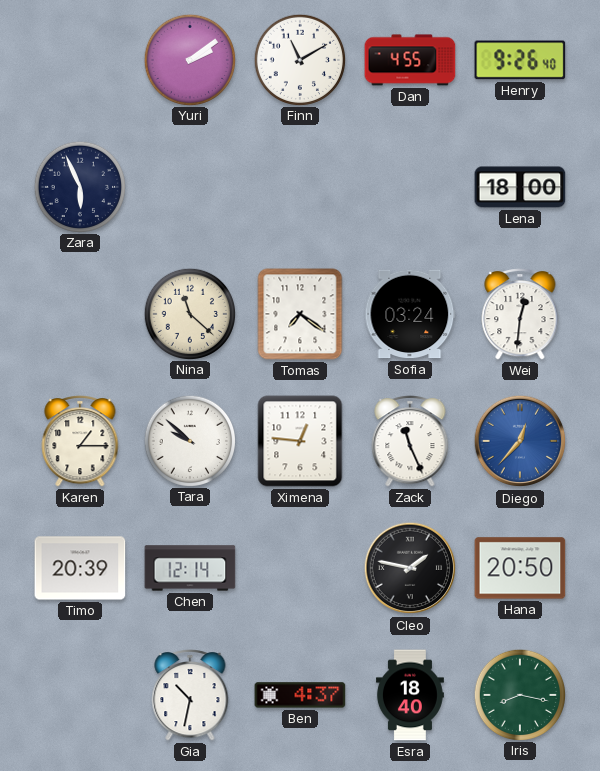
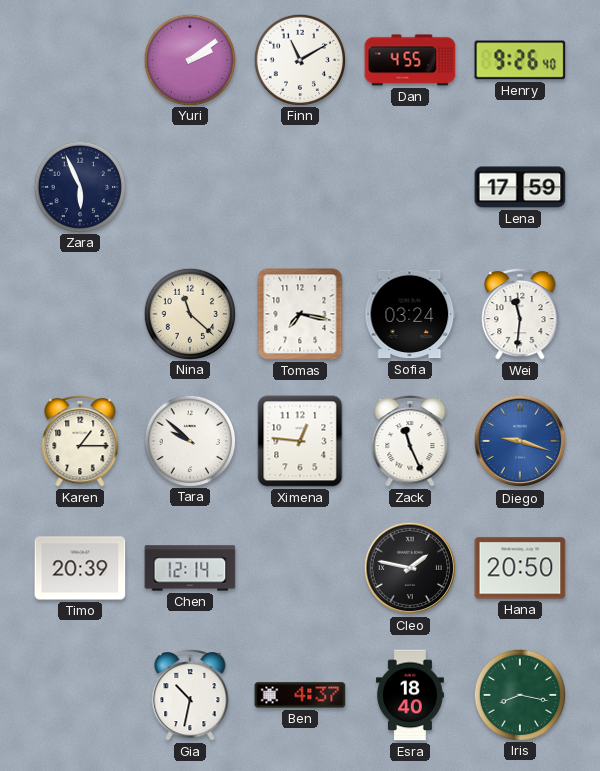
Lena: 18:00 -> 17:59
Tomas: 7:21 -> 7:17
Wei: 12:31 -> 11:31
Diego: 12:37 -> 9:18
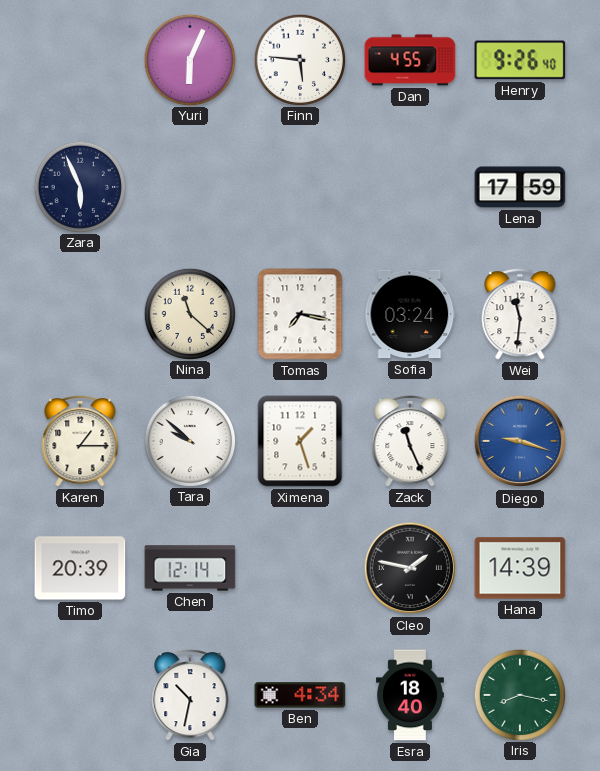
Yuri: 2:09 -> 6:04
Finn: 11:10 -> 5:46
Ximena: 12:46 -> 1:27
Hana: 20:50 -> 14:39
Ben: 4:37 -> 4:34
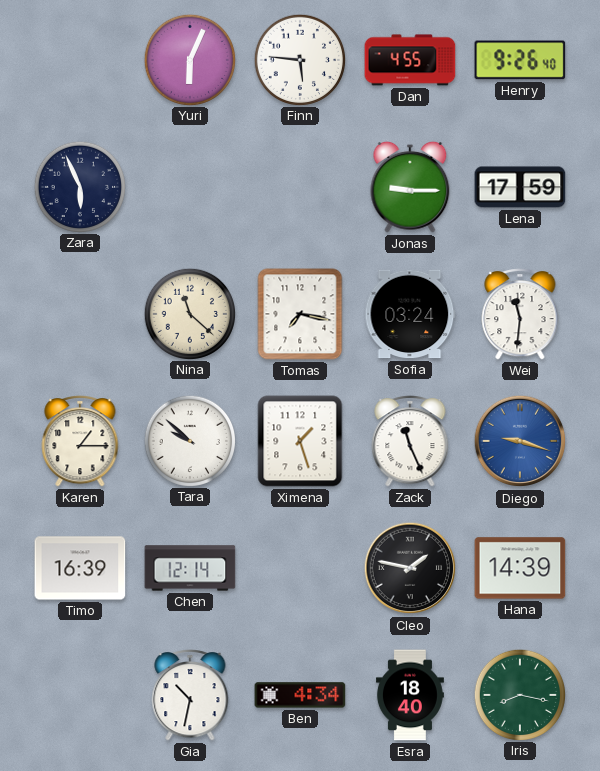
Jonas: none -> 9:15
Timo: 20:39 -> 16:39
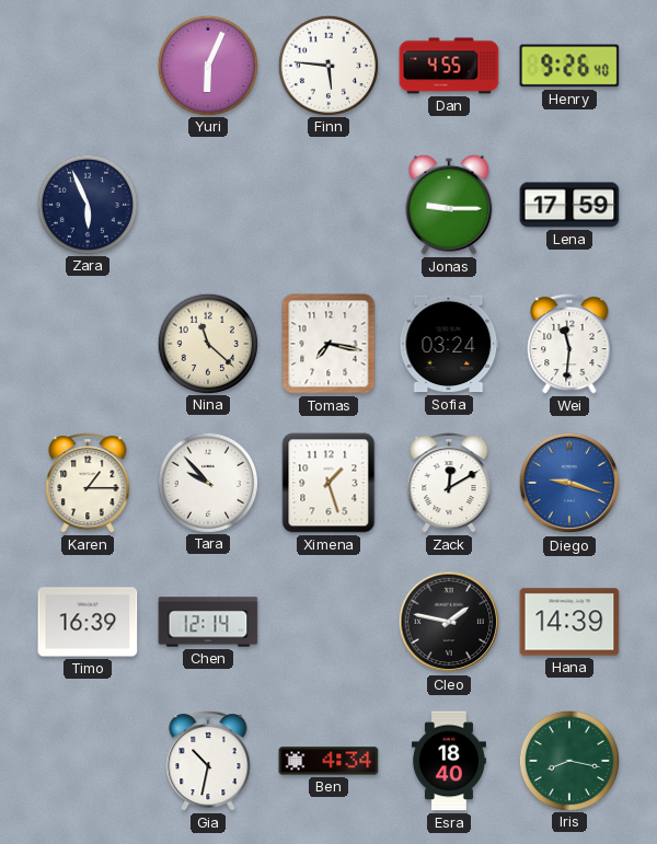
Tara: 9:52 -> 9:53
Zack: 11:26 -> 12:10
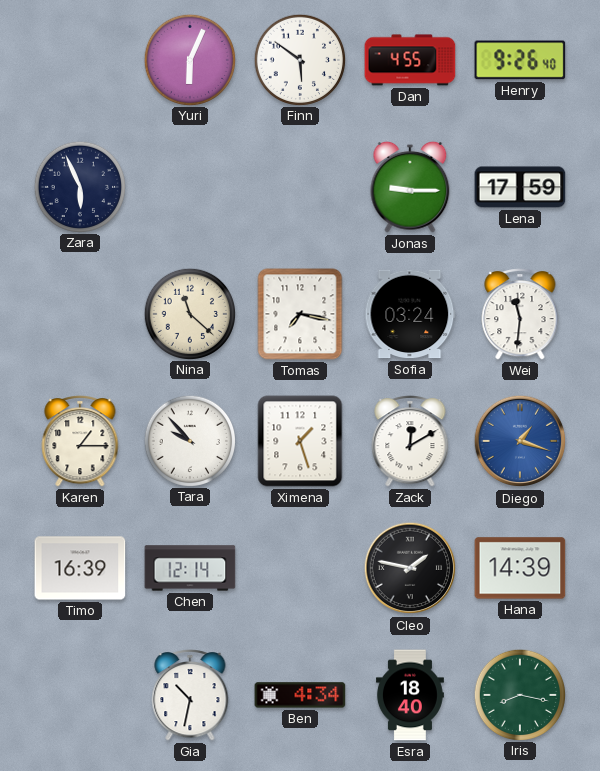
Finn: 5:46 -> 5:51
Diego: 9:18 -> 1:18
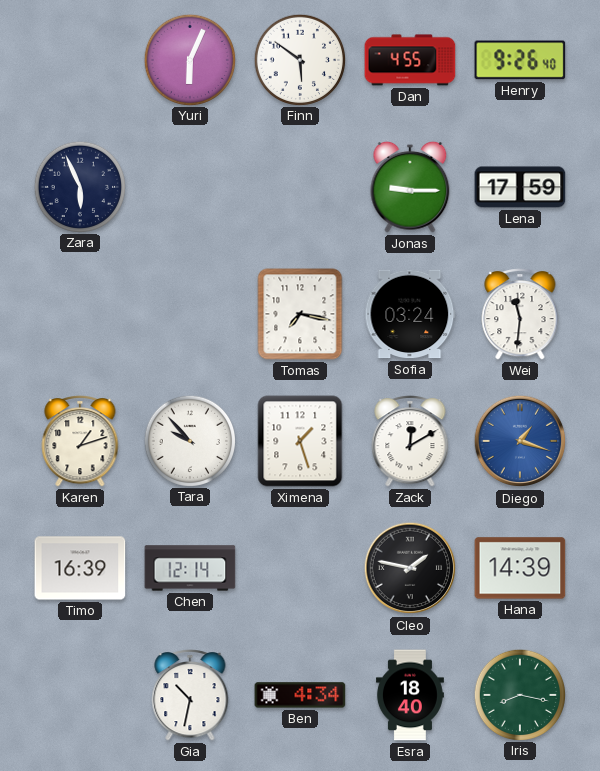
Nina: 11:22 -> none
Karen: 1:15 -> 1:12
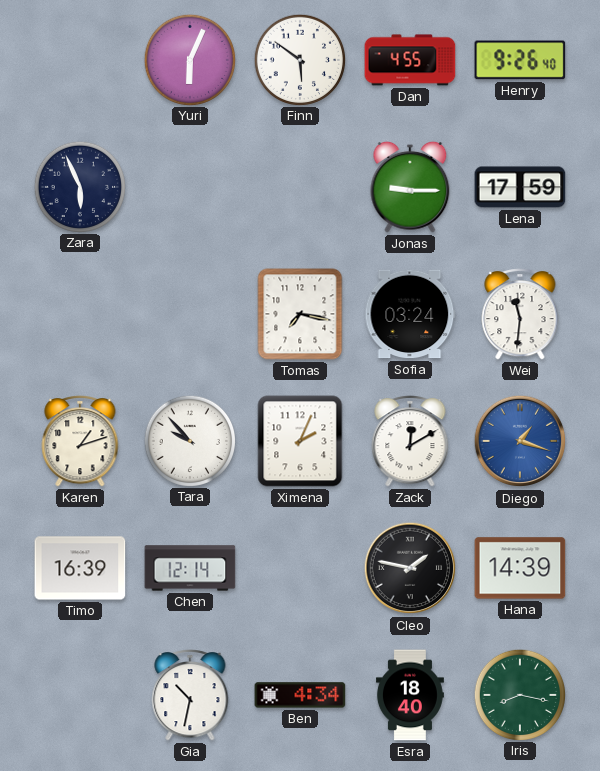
Ximena: 1:27 -> 2:04
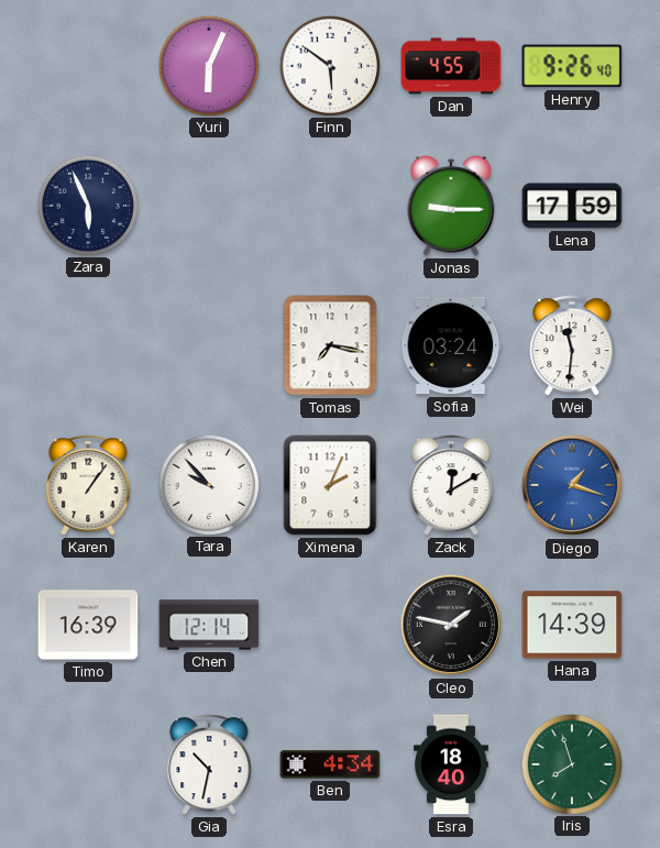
Karen: 1:12 -> 1:06
Iris: 8:17 -> 7:57
